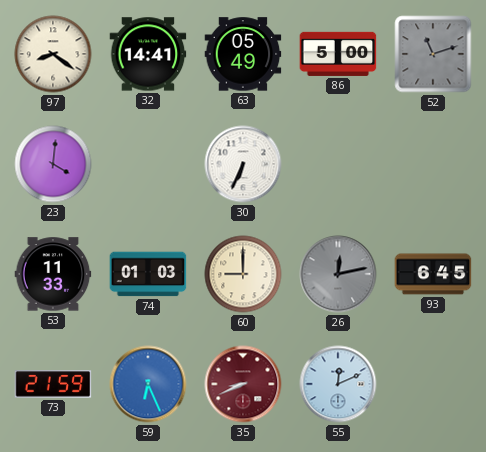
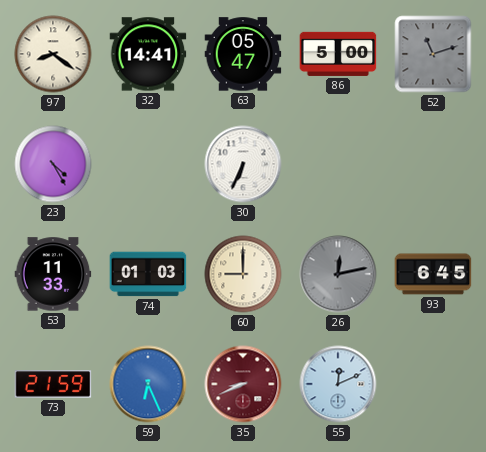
63: 05:49 -> 05:47
23: 4:01 -> 4:25
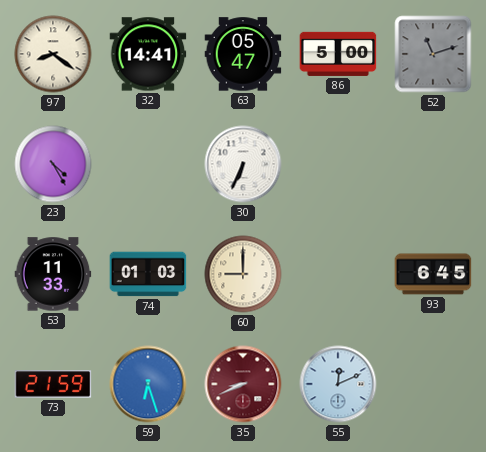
26: 12:13 -> none
59: 6:26 -> 6:27
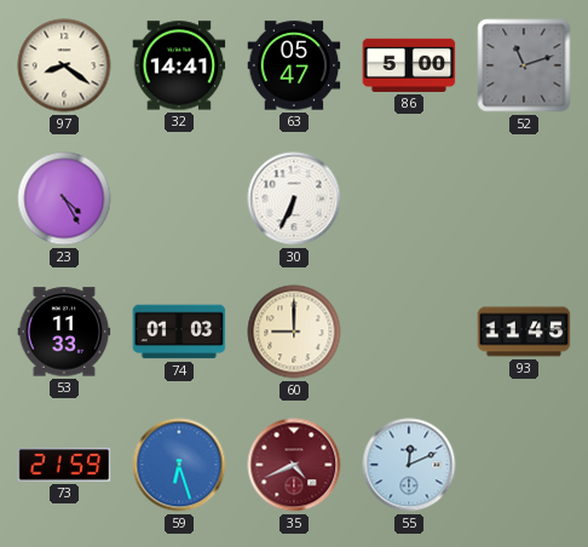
93: 6:45 -> 11:45
35: 8:41 -> 4:41
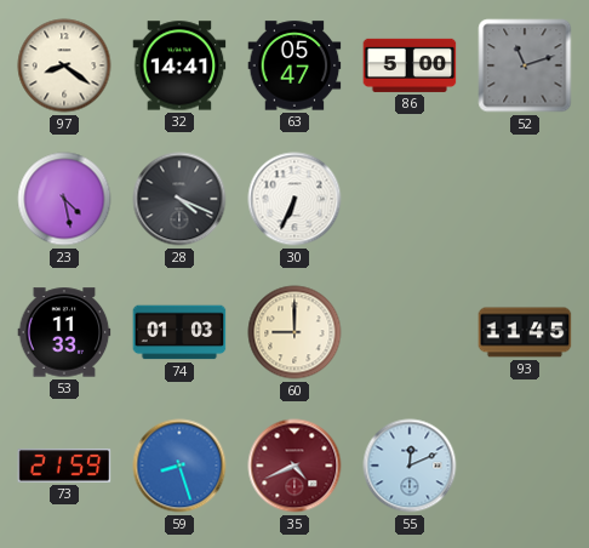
23: 4:25 -> 4:28
28: none -> 4:19
59: 6:27 -> 8:27
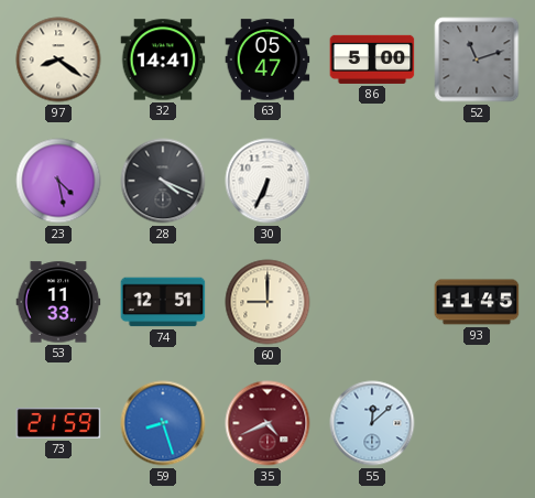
74: 01:03 -> 12:51
55: 12:11 -> 12:08
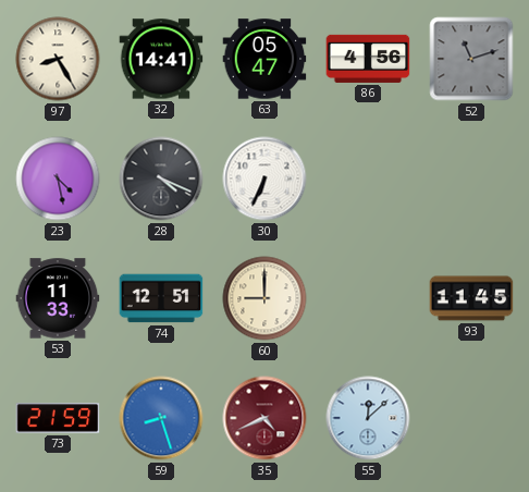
97: 8:21 -> 8:25
86: 5:00 -> 4:56
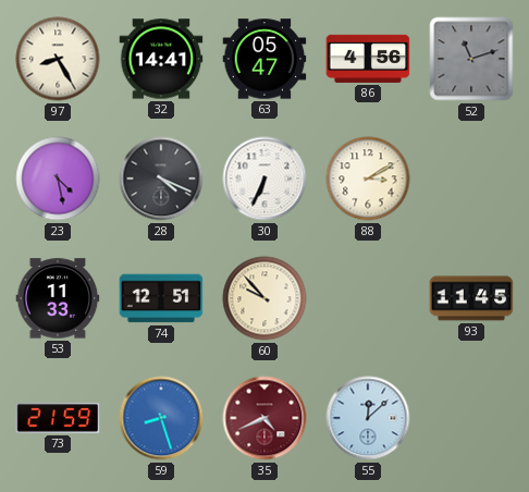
88: none -> 3:10
60: 9:00 -> 9:53
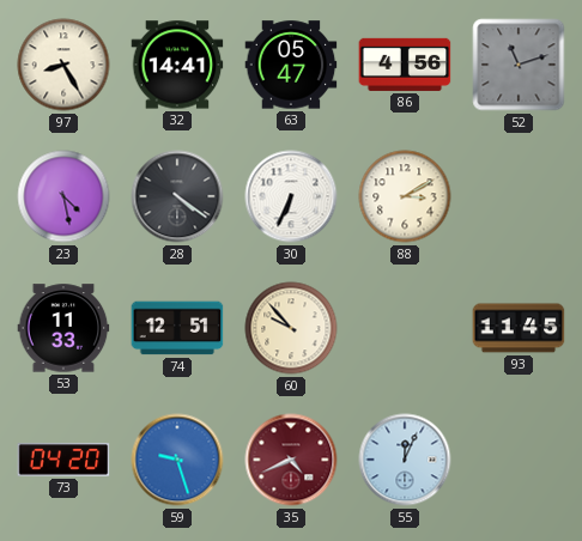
28: 4:19 -> 4:21
73: 21:59 -> 04:20
59: 8:27 -> 9:27
55: 12:08 -> 12:04
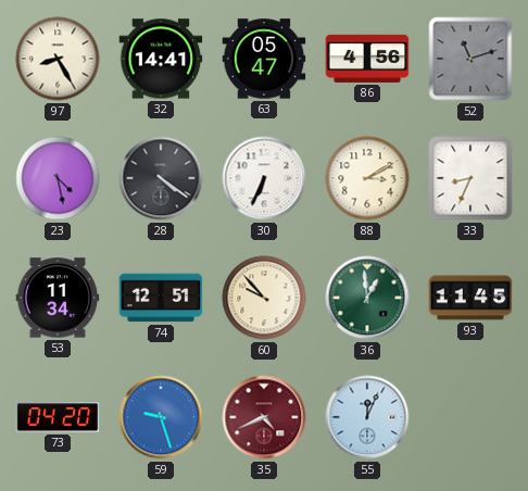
33: none -> 8:34
53: 11:33 -> 11:34
36: none -> 12:59
